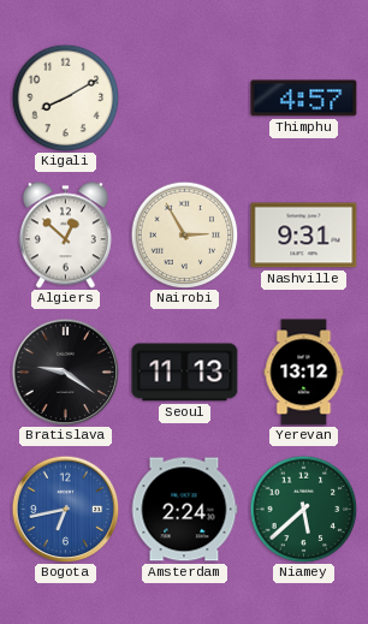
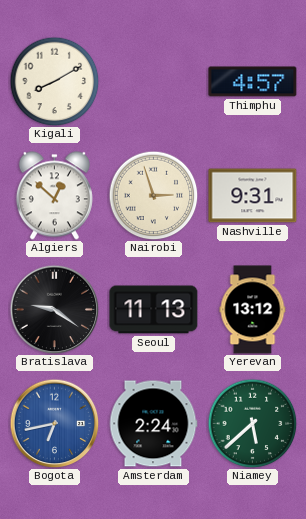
Nairobi: 2:55 -> 2:57
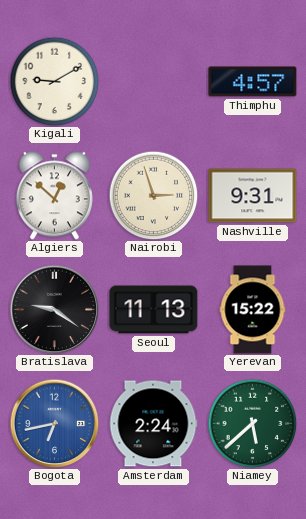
Kigali: 8:10 -> 9:10
Yerevan: 13:12 -> 15:22
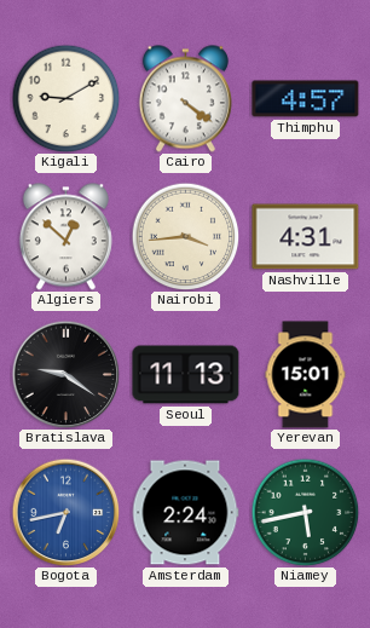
Cairo: none -> 4:21
Nairobi: 2:57 -> 3:44
Nashville: 9:31 -> 4:31
Yerevan: 15:22 -> 15:01
Niamey: 5:38 -> 5:43
